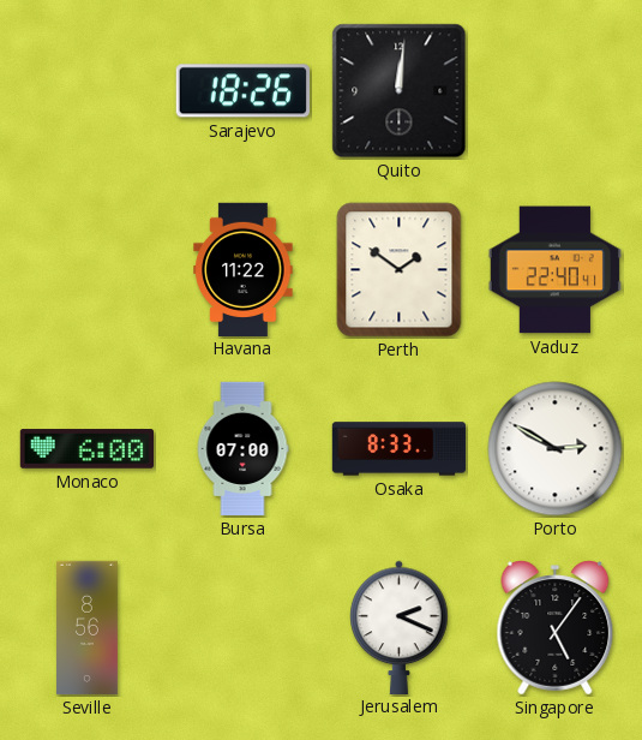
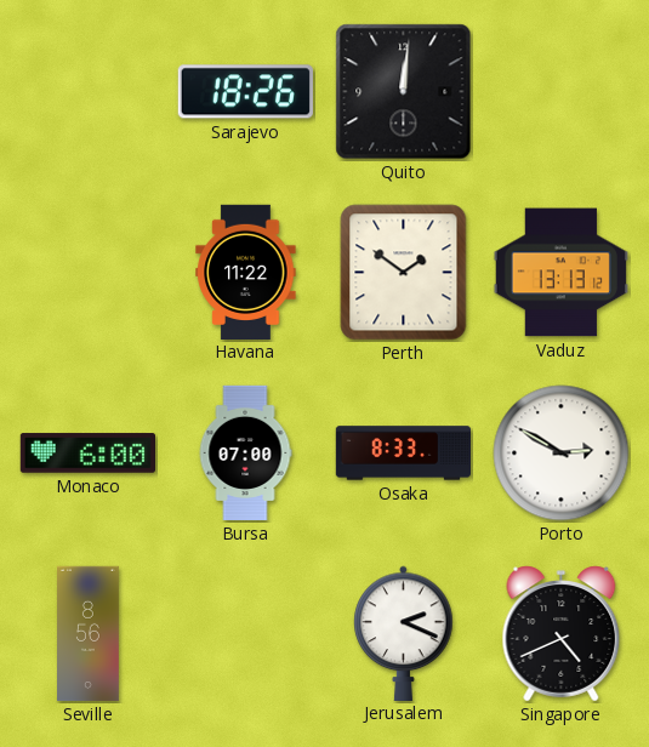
Vaduz: 22:40 -> 13:13
Singapore: 5:06 -> 4:41
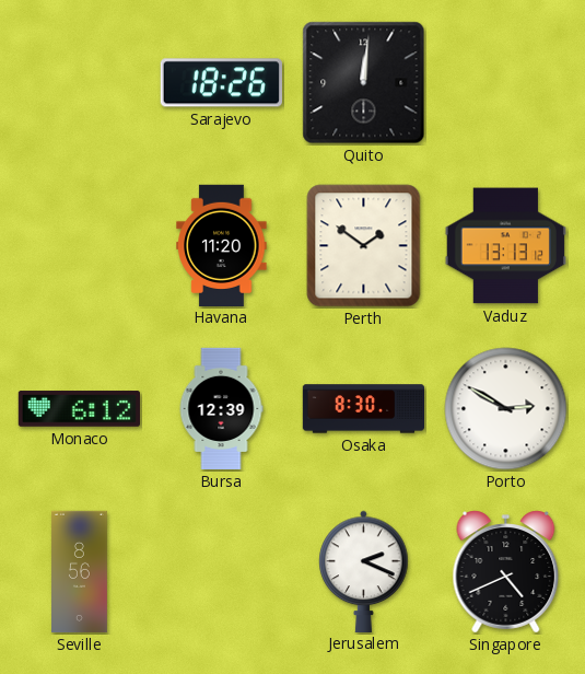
Havana: 11:22 -> 11:20
Monaco: 6:00 -> 6:12
Bursa: 07:00 -> 12:39
Osaka: 8:33 -> 8:30
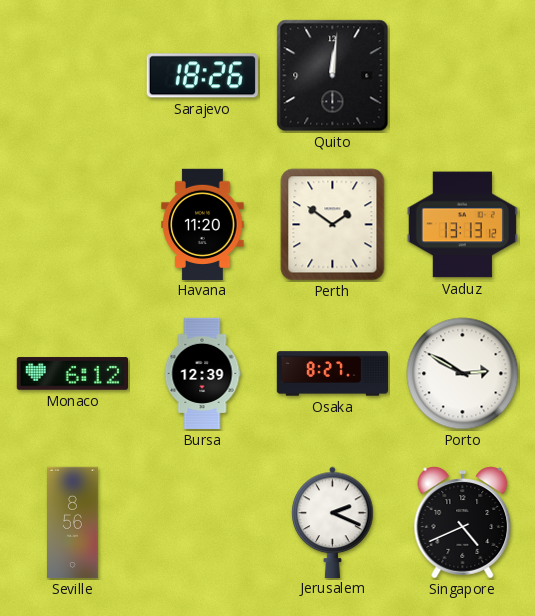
Osaka: 8:30 -> 8:27
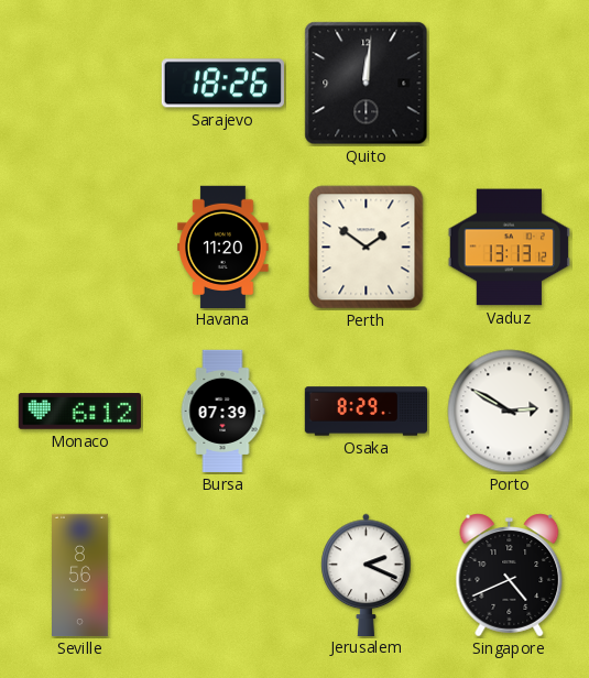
Bursa: 12:39 -> 07:39
Osaka: 8:27 -> 8:29
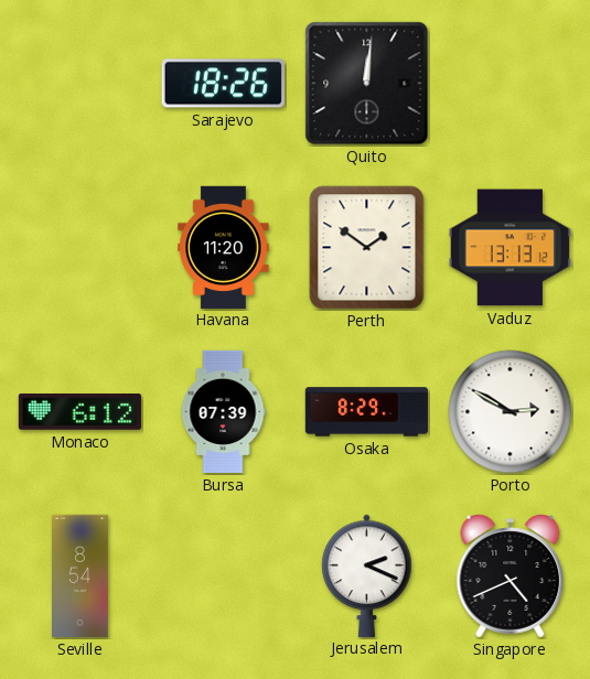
Seville: 8:56 -> 8:54
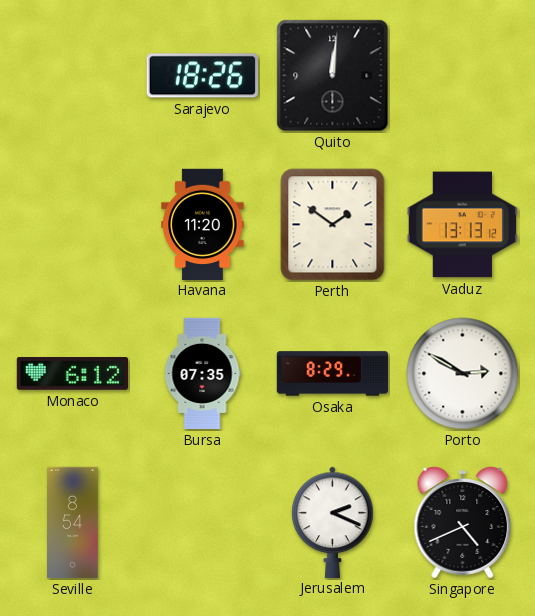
Bursa: 07:39 -> 07:35
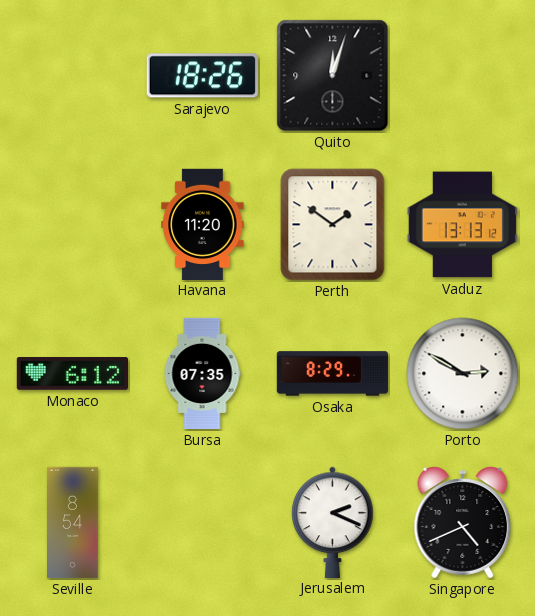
Quito: 12:01 -> 12:03
